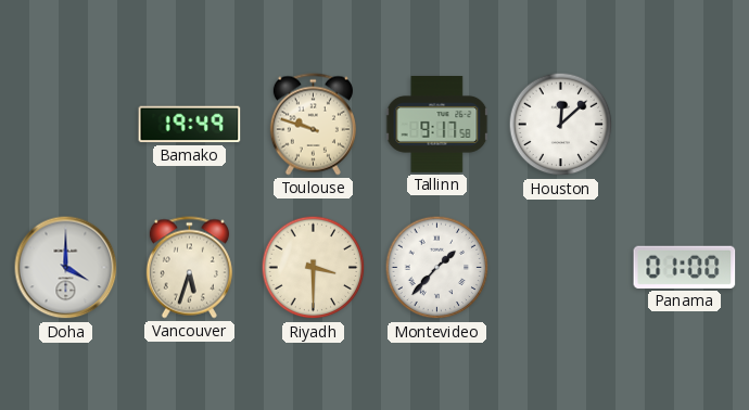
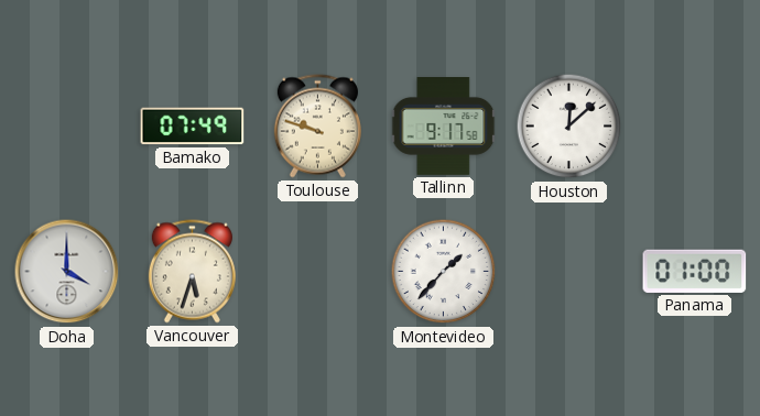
Bamako: 19:49 -> 07:49
Riyadh: 3:30 -> none
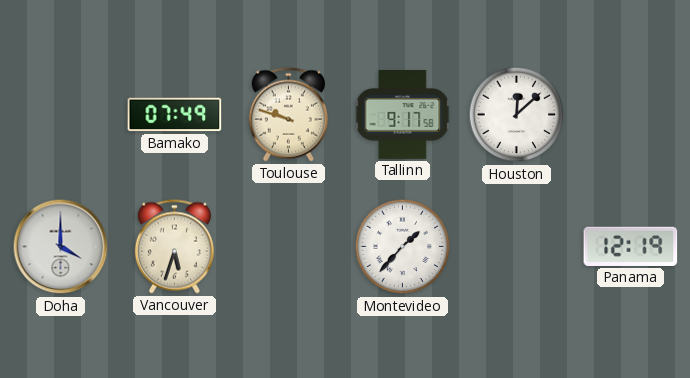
Panama: 01:00 -> 12:19
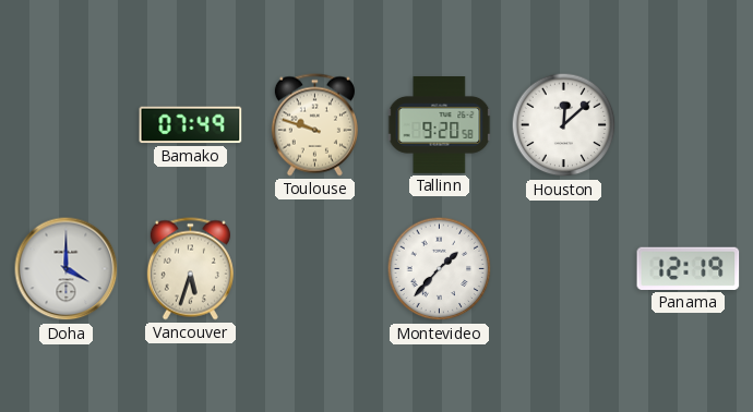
Tallinn: 9:17 -> 9:20
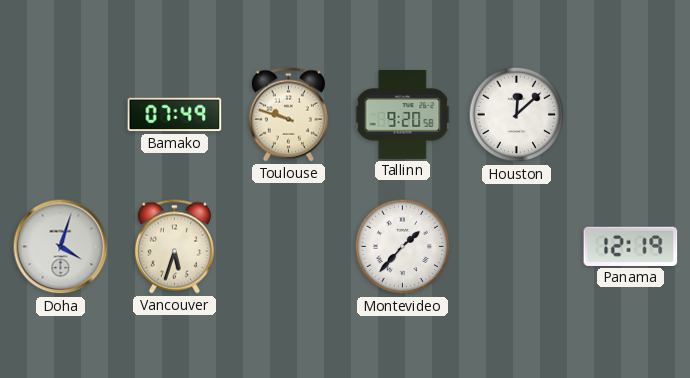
Doha: 4:00 -> 4:03
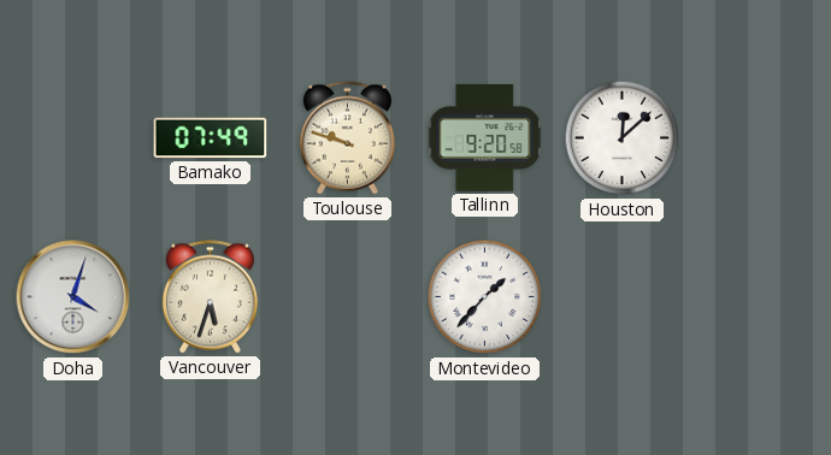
Panama: 12:19 -> none
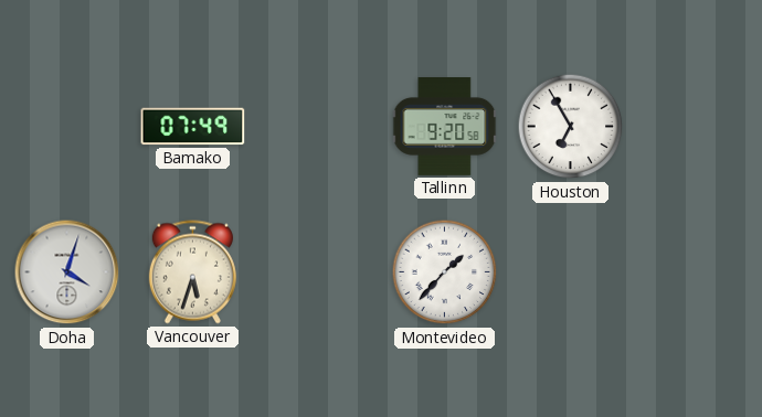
Toulouse: 9:48 -> none
Houston: 12:08 -> 6:55
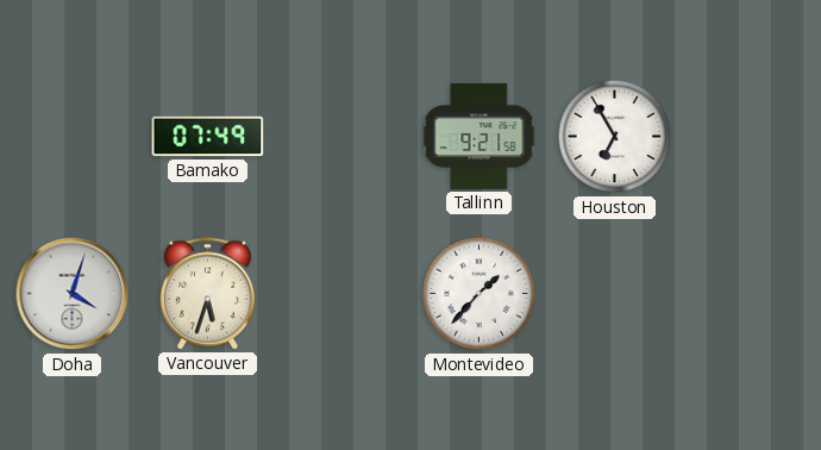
Tallinn: 9:20 -> 9:21
